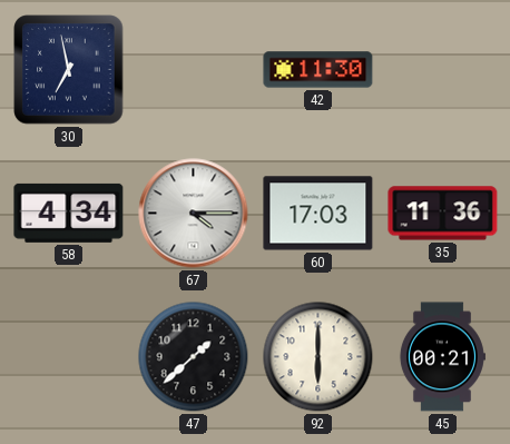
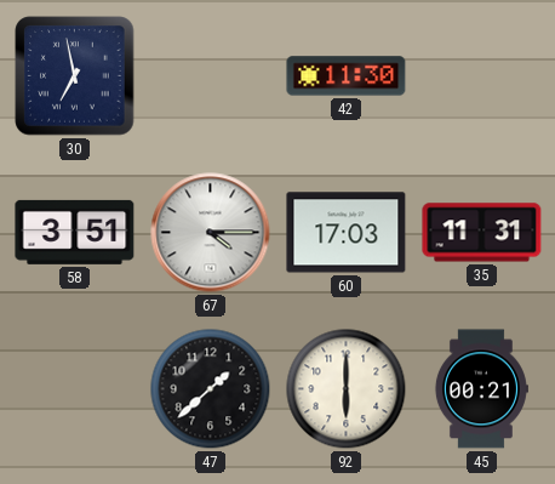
58: 4:34 -> 3:51
35: 11:36 -> 11:31
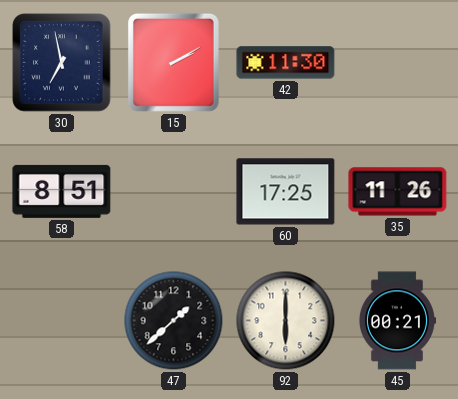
15: none -> 2:10
58: 3:51 -> 8:51
67: 4:15 -> none
60: 17:03 -> 17:25
35: 11:31 -> 11:26
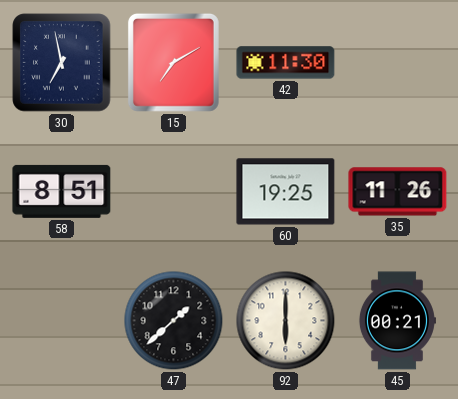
15: 2:10 -> 7:10
60: 17:25 -> 19:25
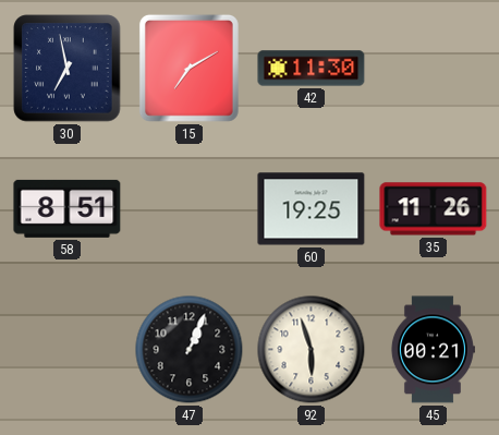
47: 1:38 -> 1:04
92: 6:00 -> 5:57
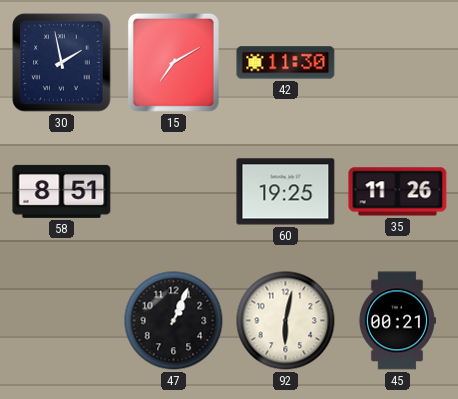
30: 6:58 -> 1:58
92: 5:57 -> 6:02
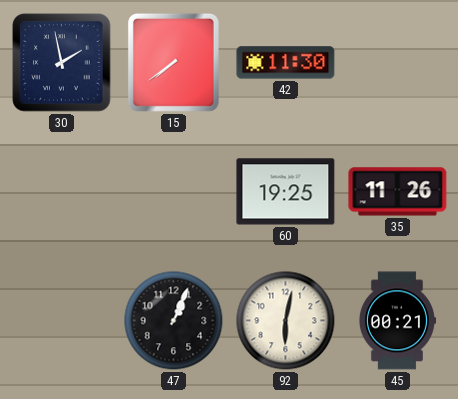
15: 7:10 -> 7:39
58: 8:51 -> none
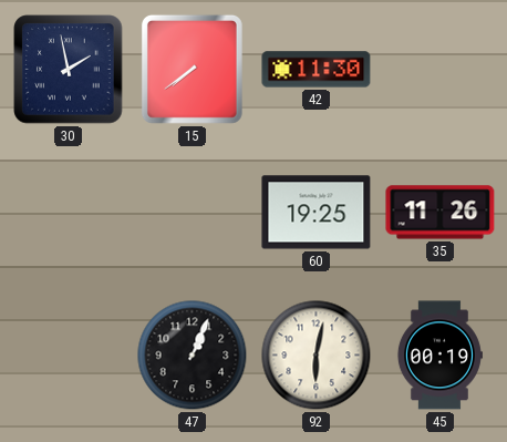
45: 00:21 -> 00:19
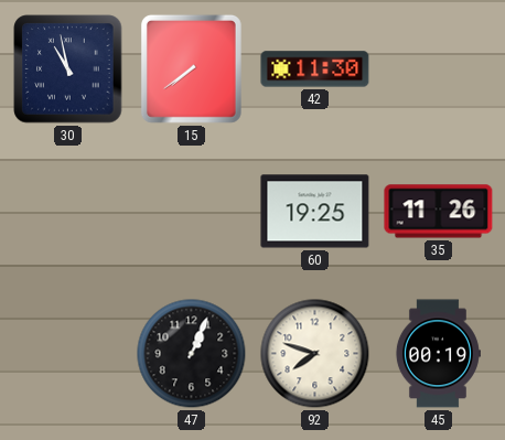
30: 1:58 -> 10:58
92: 6:02 -> 7:48
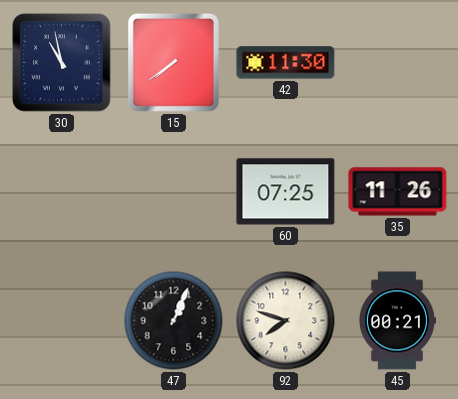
60: 19:25 -> 07:25
45: 00:19 -> 00:21
